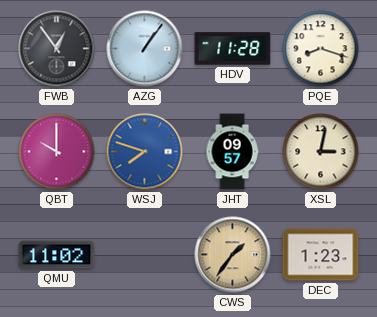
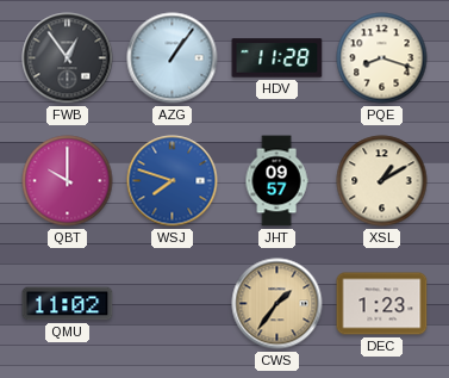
XSL: 3:02 -> 1:10
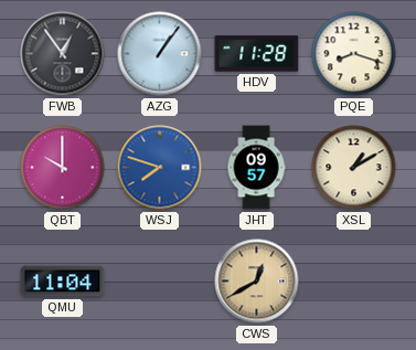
QMU: 11:02 -> 11:04
CWS: 1:36 -> 12:40
DEC: 1:23 -> none
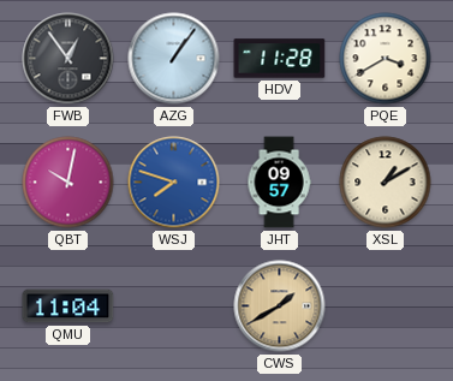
PQE: 8:18 -> 3:40
QBT: 10:00 -> 10:02
CWS: 12:40 -> 1:40
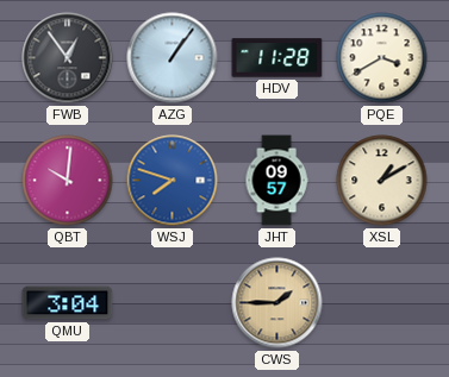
QBT: 10:02 -> 10:01
QMU: 11:04 -> 3:04
CWS: 1:40 -> 1:45
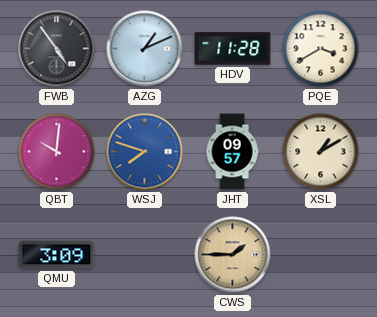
FWB: 12:54 -> 4:54
AZG: 1:06 -> 1:11
QMU: 3:04 -> 3:09
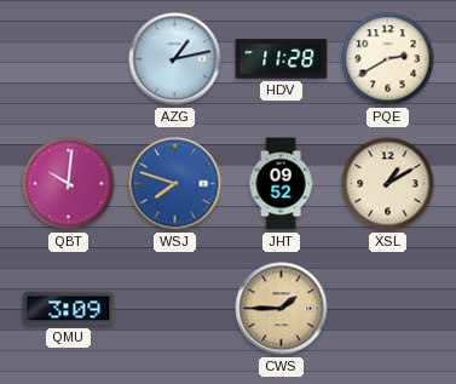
FWB: 4:54 -> none
AZG: 1:11 -> 1:13
PQE: 3:40 -> 2:40
JHT: 09:57 -> 09:52
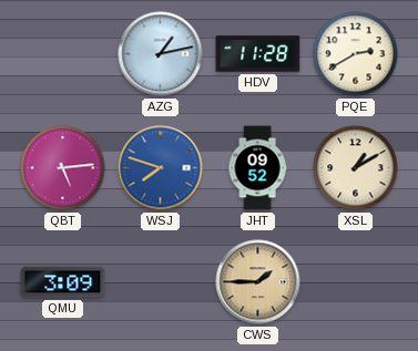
QBT: 10:01 -> 5:14
